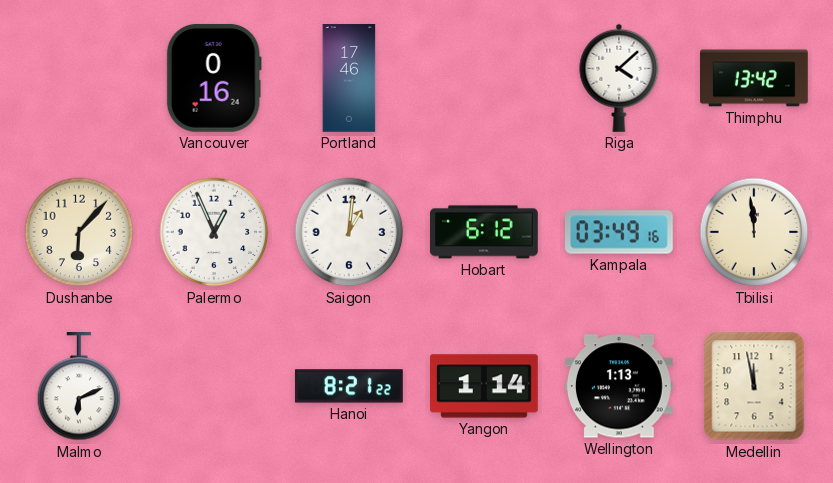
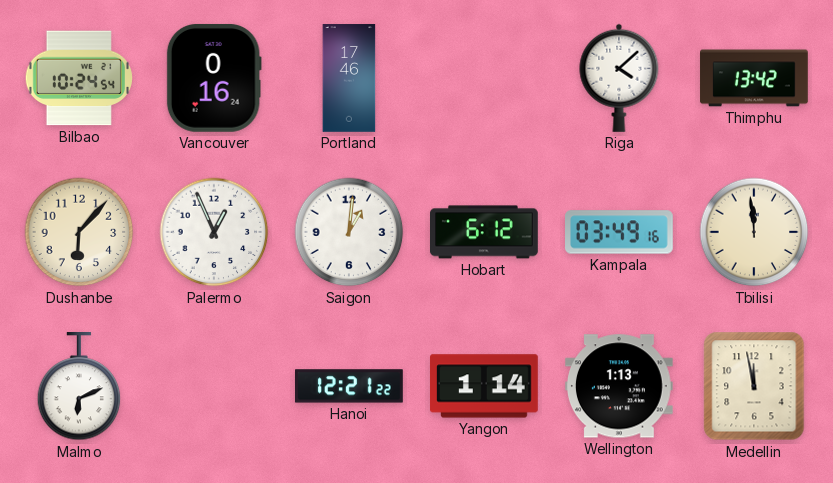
Bilbao: none -> 10:24
Hanoi: 8:21 -> 12:21
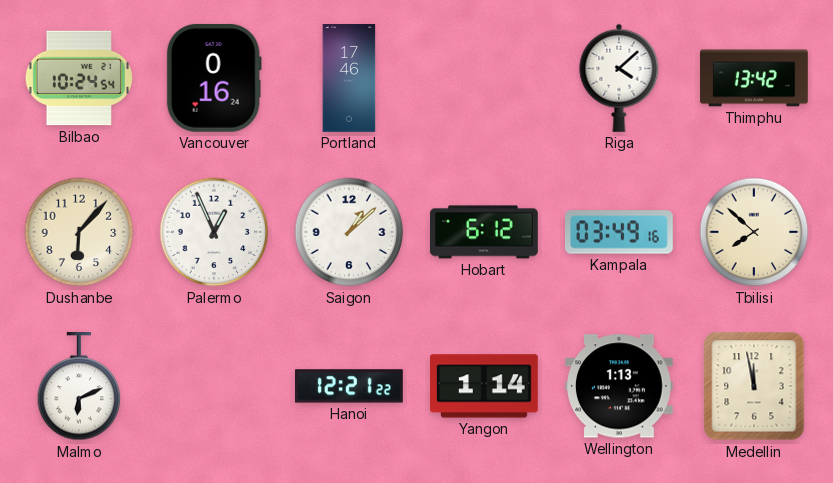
Saigon: 1:01 -> 1:08
Tbilisi: 11:59 -> 7:52
